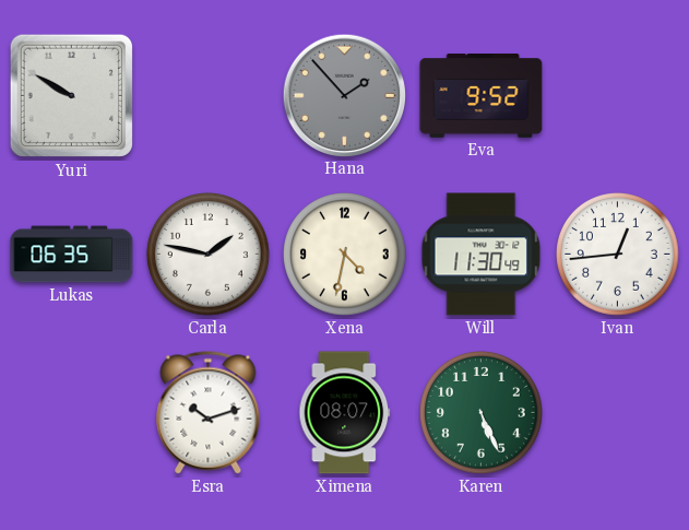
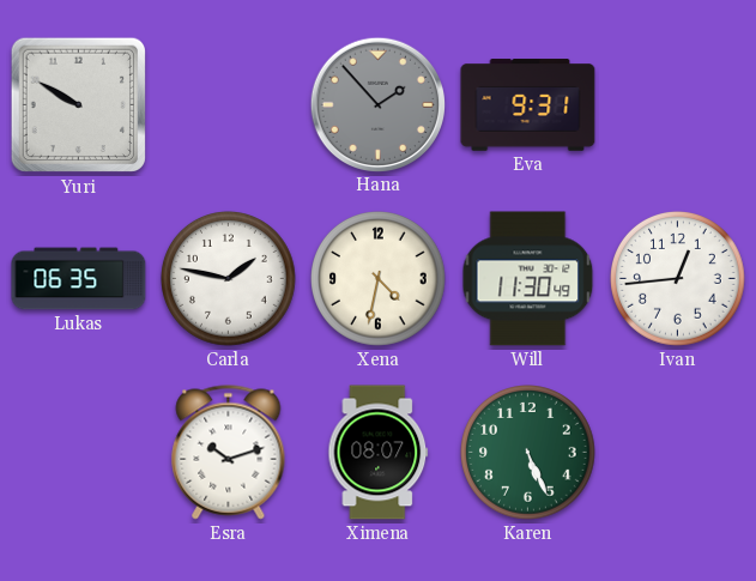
Eva: 9:52 -> 9:31
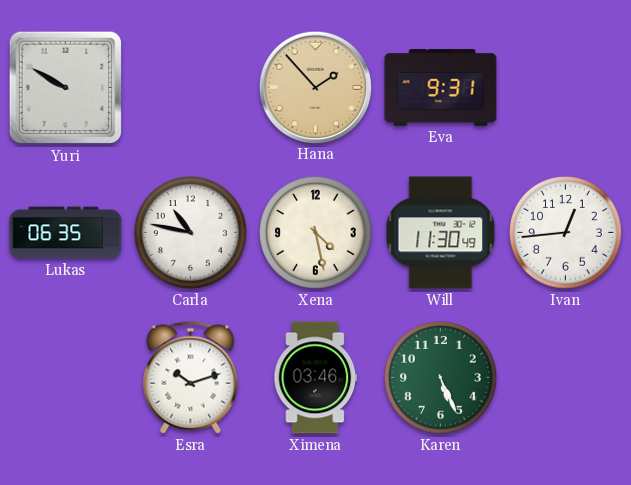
Hana dial: grey -> champagne
Carla: 1:47 -> 10:47
Xena: 4:32 -> 4:28
Ximena: 08:07 -> 03:46
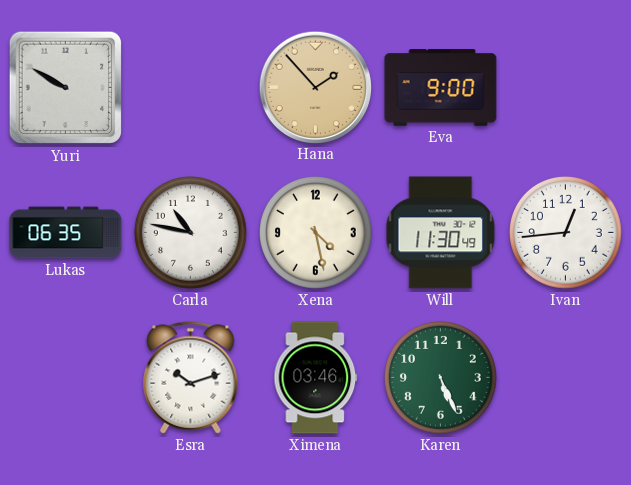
Eva: 9:31 -> 9:00
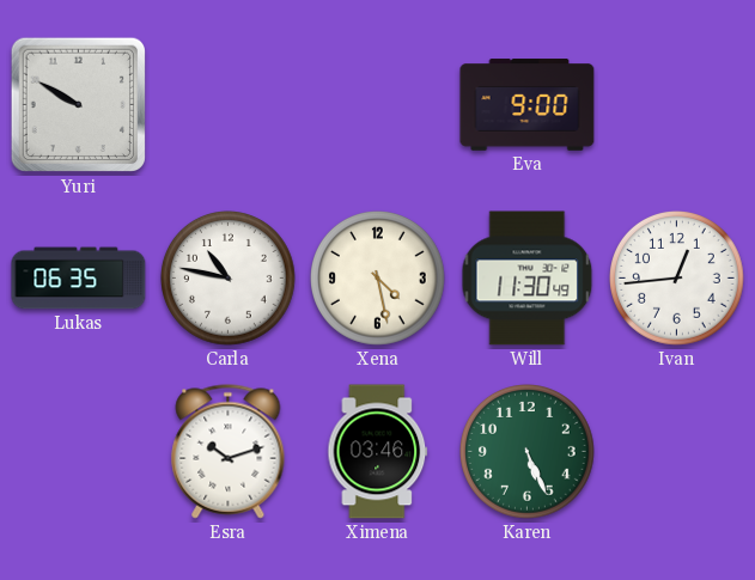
Hana: 1:53 -> none
